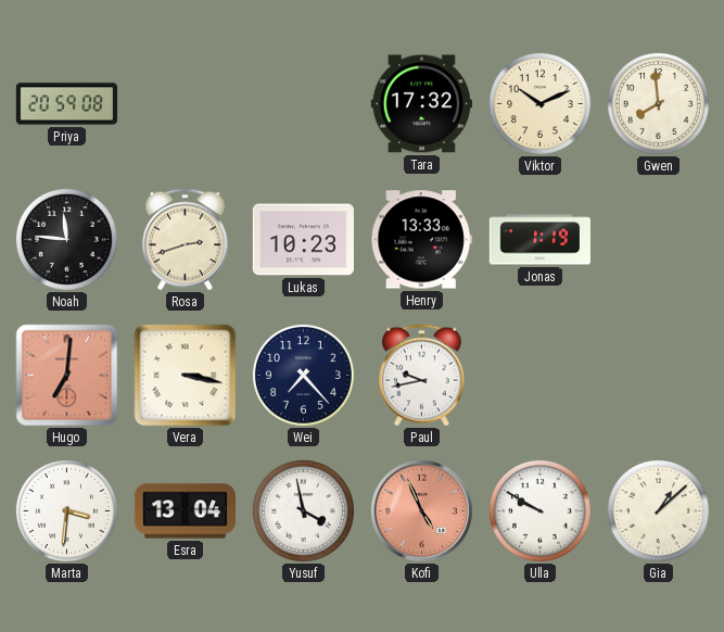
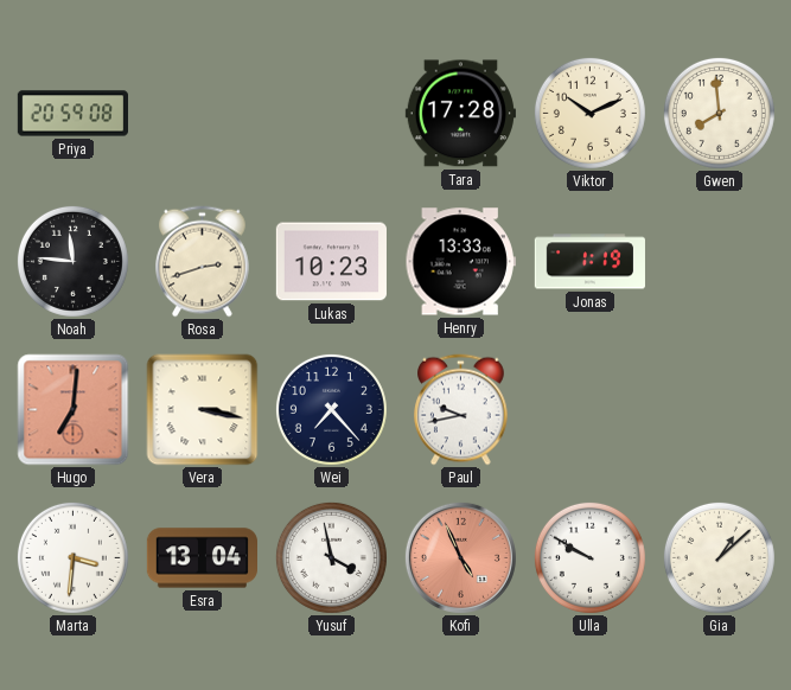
Tara: 17:32 -> 17:28
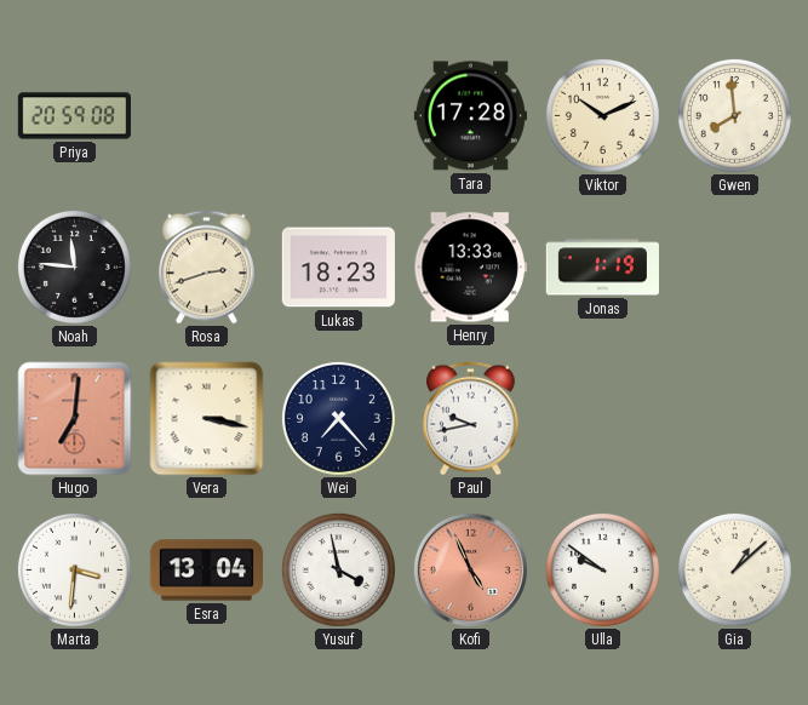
Lukas: 10:23 -> 18:23
Ulla: 9:50 -> 9:51
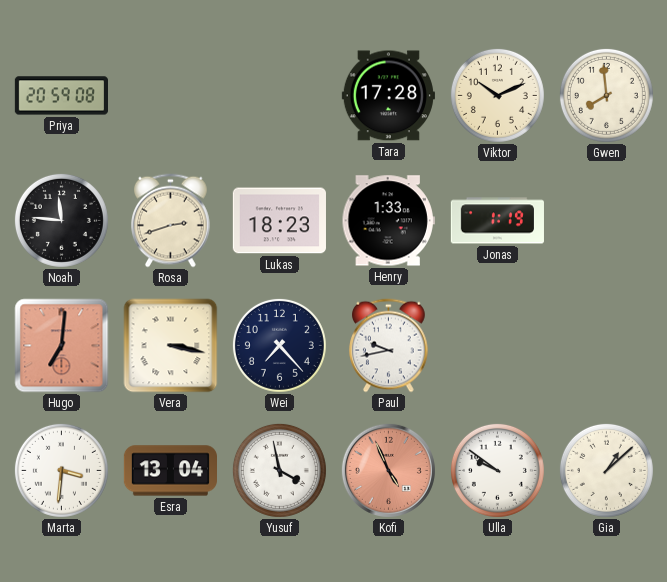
Henry: 13:33 -> 1:33
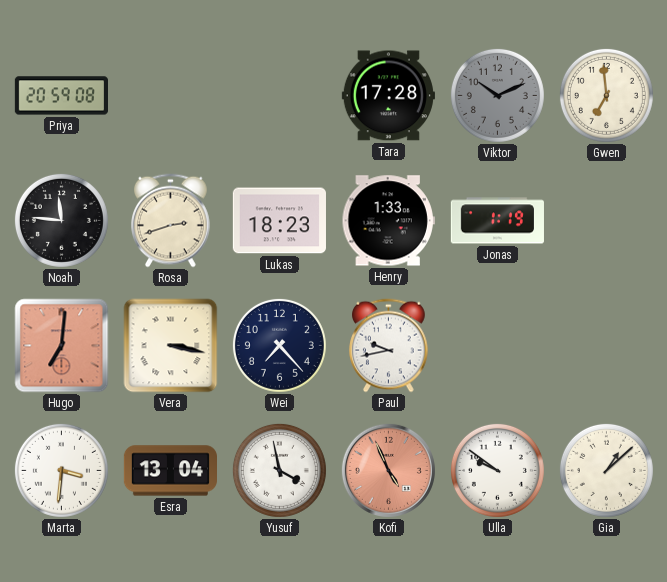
Viktor dial: cream -> grey
Gwen: 7:59 -> 6:59
